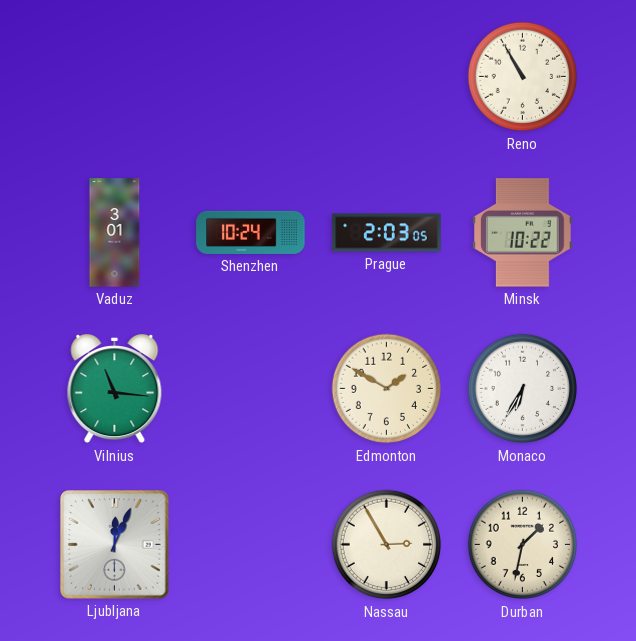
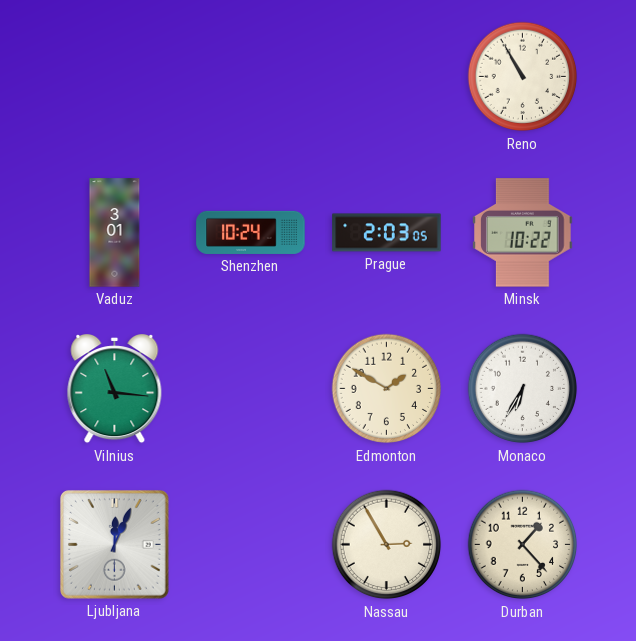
Durban: 1:32 -> 1:23
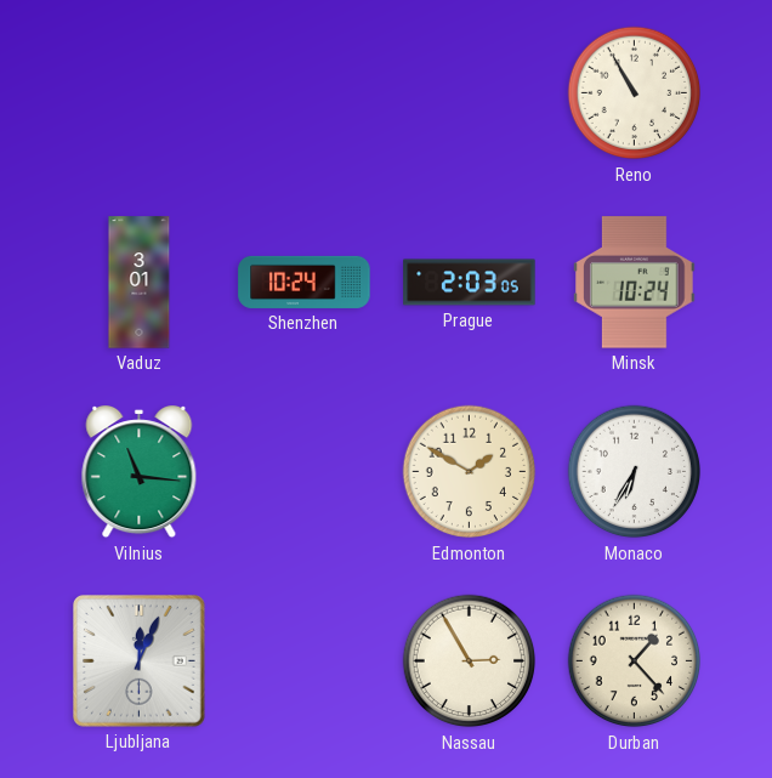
Minsk: 10:22 -> 10:24
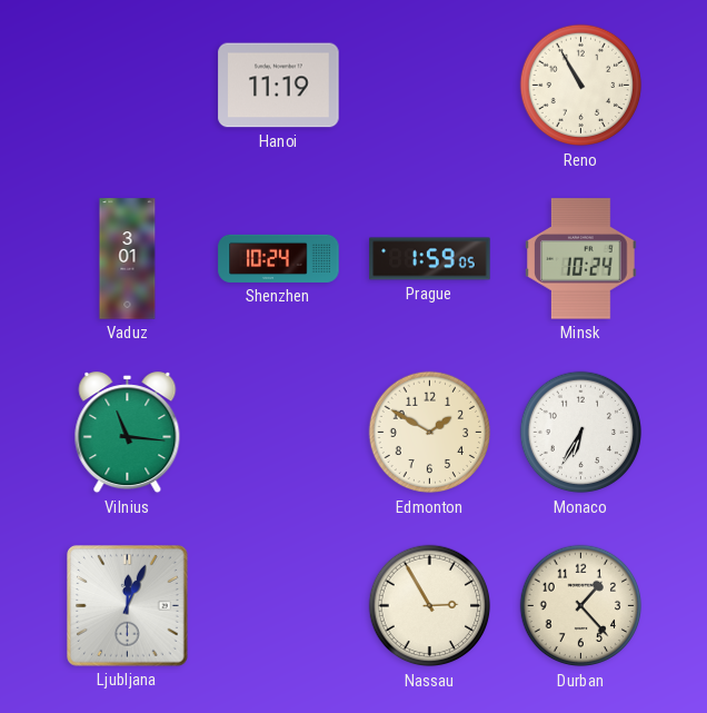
Hanoi: none -> 11:19
Prague: 2:03 -> 1:59
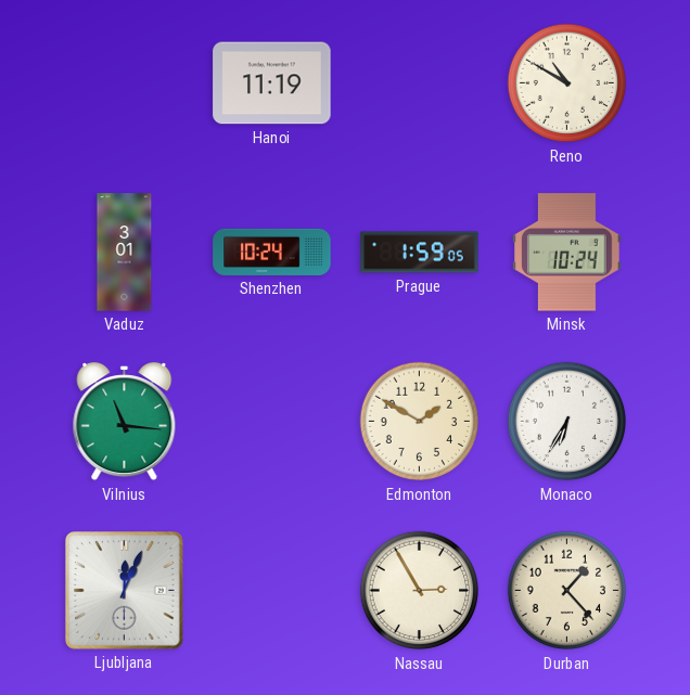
Reno: 10:55 -> 10:50
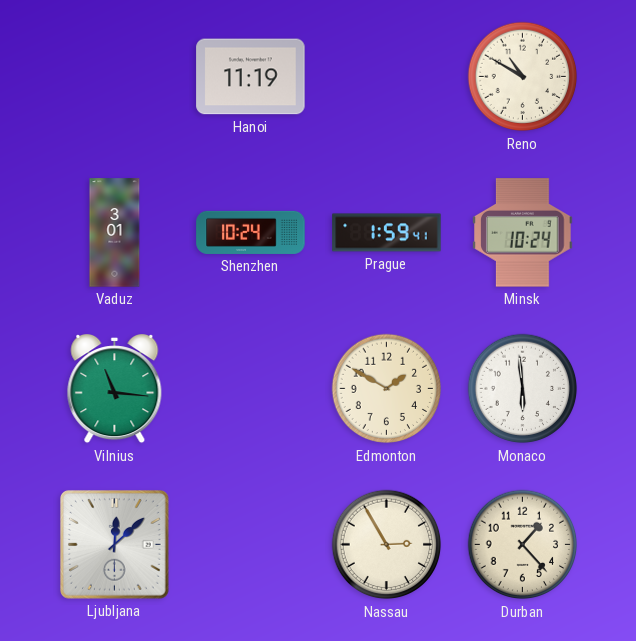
Prague: 1:59:05 -> 1:59:41
Monaco: 6:35 -> 5:59
Ljubljana: 12:04 -> 12:08
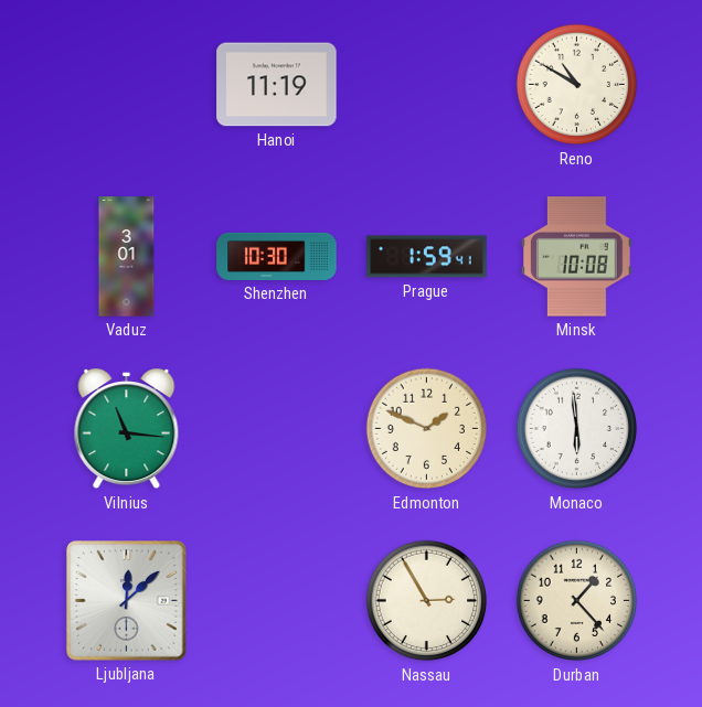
Shenzhen: 10:24 -> 10:30
Minsk: 10:24 -> 10:08
Edmonton: 1:50 -> 1:49
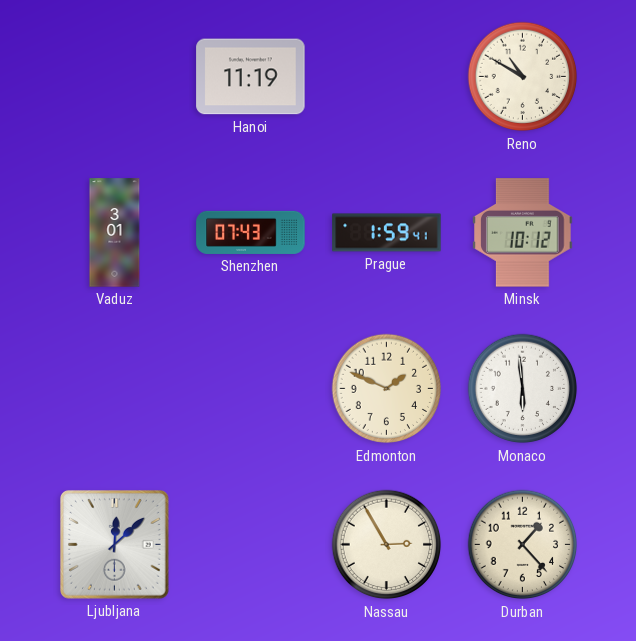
Shenzhen: 10:30 -> 07:43
Minsk: 10:08 -> 10:12
Vilnius: 11:16 -> none
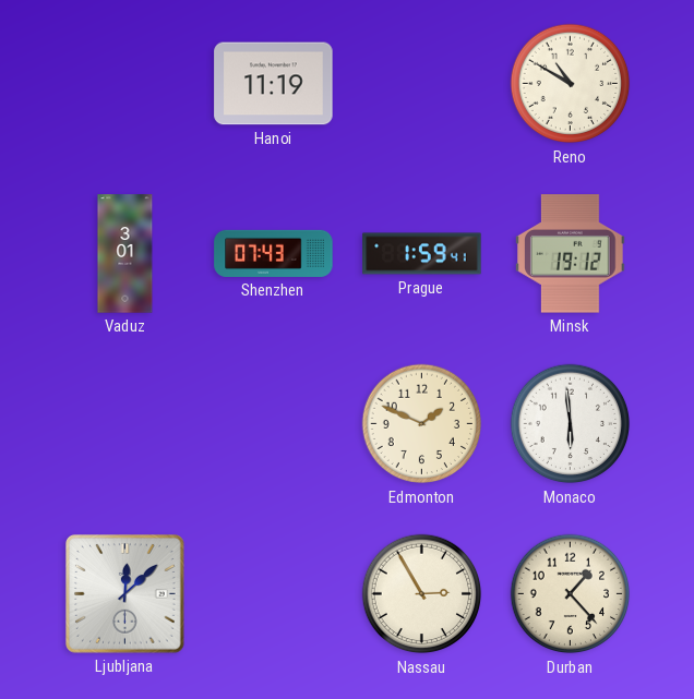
Minsk: 10:12 -> 19:12
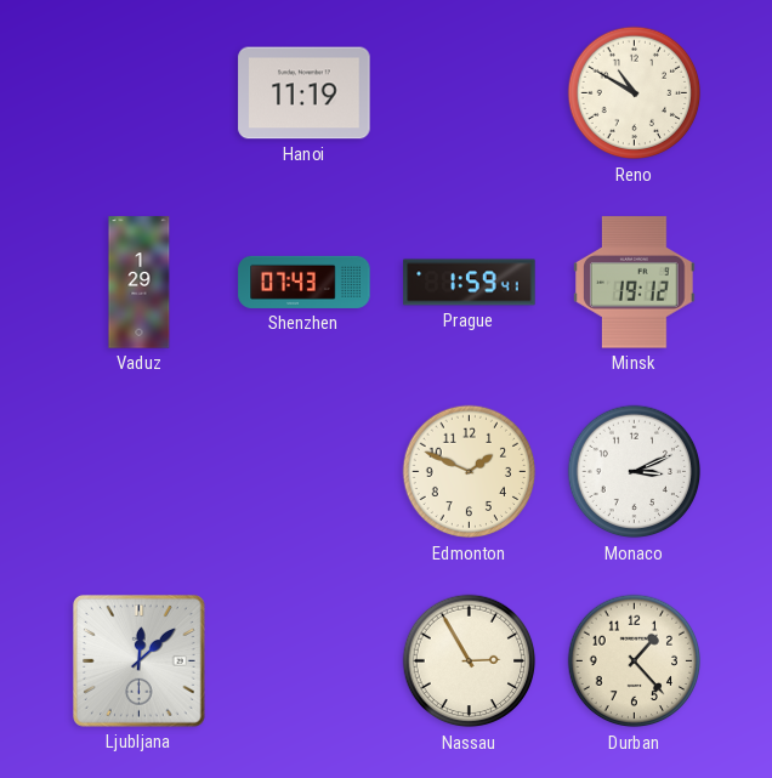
Vaduz: 3:01 -> 1:29
Monaco: 5:59 -> 3:11
